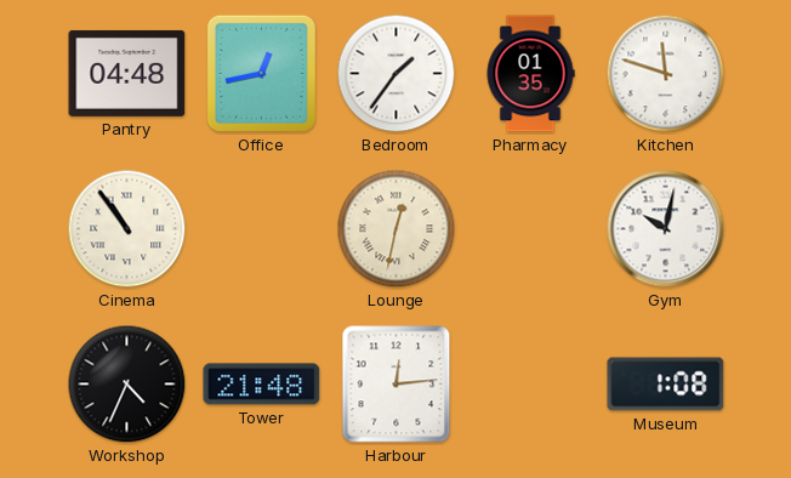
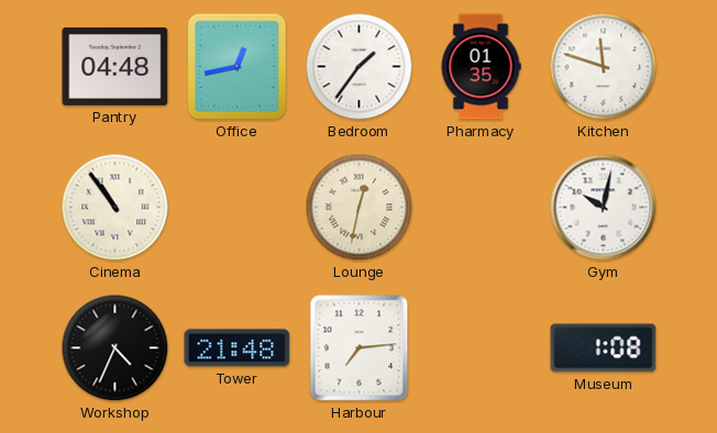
Harbour: 12:14 -> 7:14
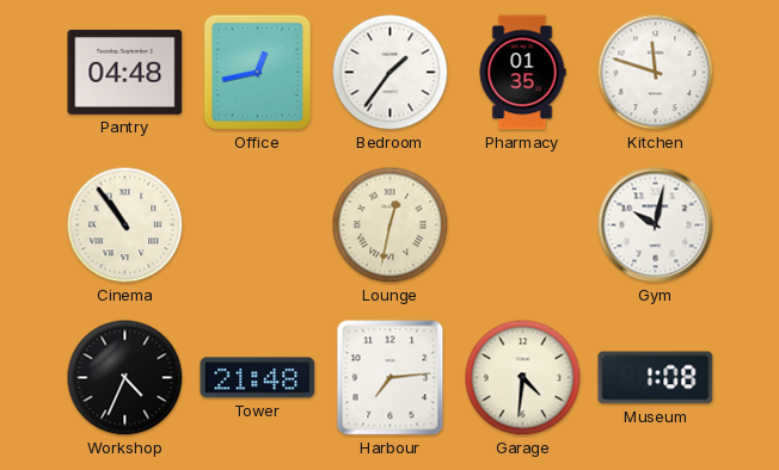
Garage: none -> 4:31
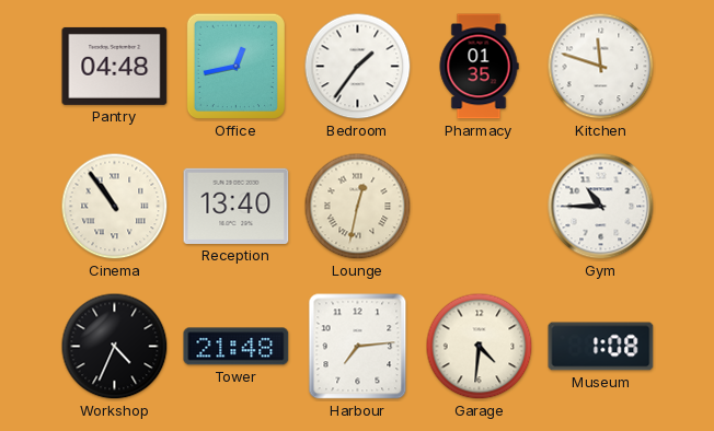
Reception: none -> 13:40
Gym: 10:02 -> 10:45
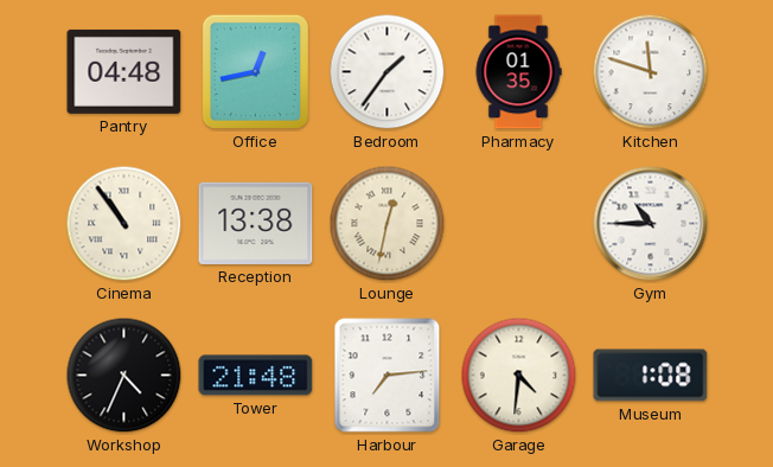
Reception: 13:40 -> 13:38
